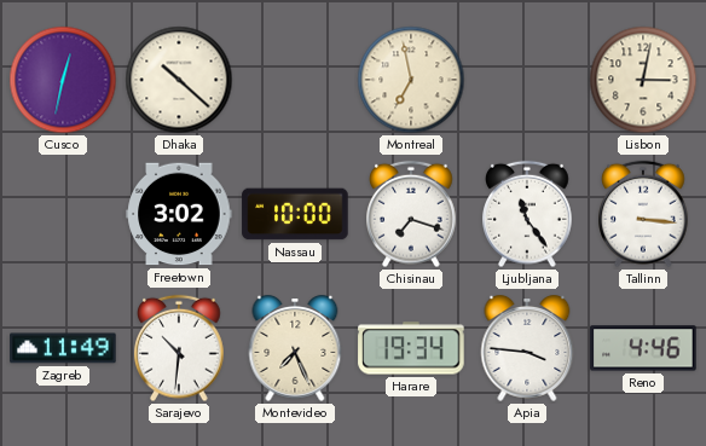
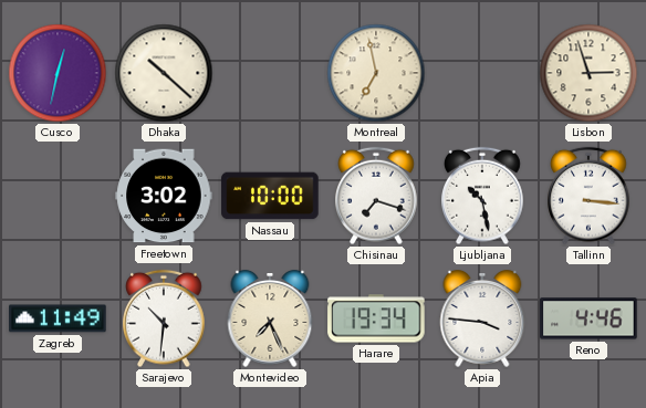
Lisbon: 3:02 -> 2:57
Ljubljana: 11:24 -> 10:28
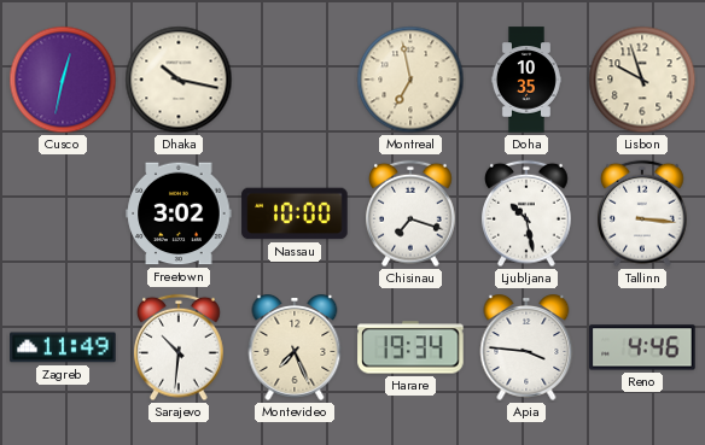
Dhaka: 10:22 -> 10:17
Doha: none -> 10:35
Lisbon: 2:57 -> 9:57
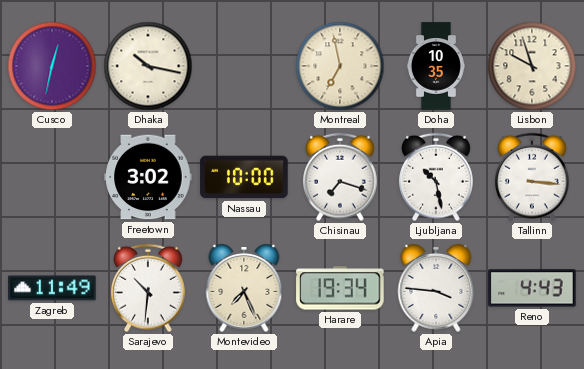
Reno: 4:46 -> 4:43
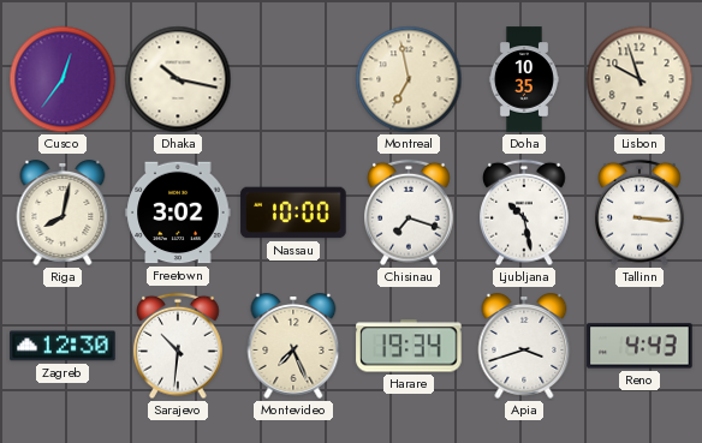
Cusco: 12:32 -> 12:36
Riga: none -> 8:02
Zagreb: 11:49 -> 12:30
Apia: 3:46 -> 3:42
